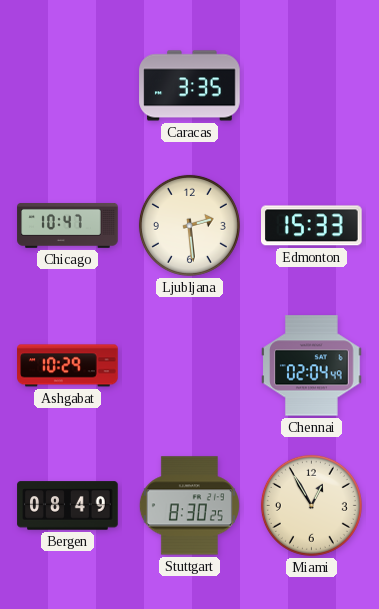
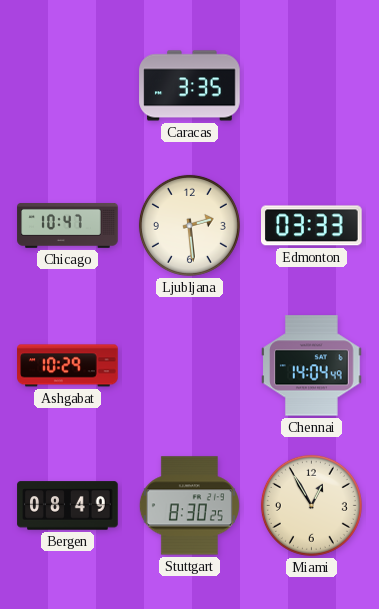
Edmonton: 15:33 -> 03:33
Chennai: 02:04 -> 14:04
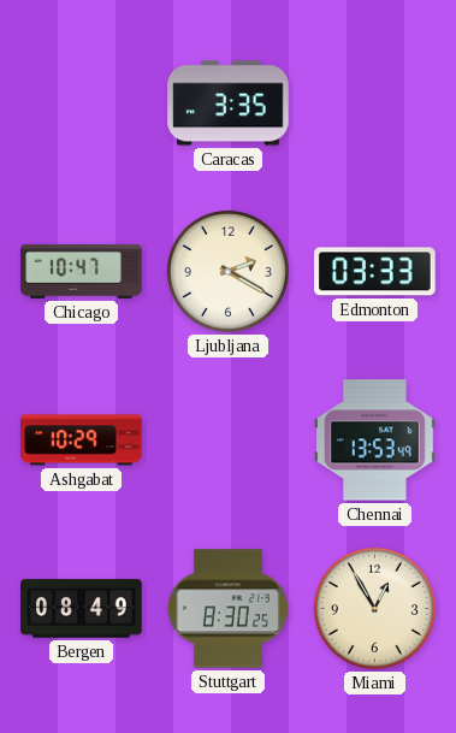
Ljubljana: 2:29 -> 2:20
Chennai: 14:04 -> 13:53
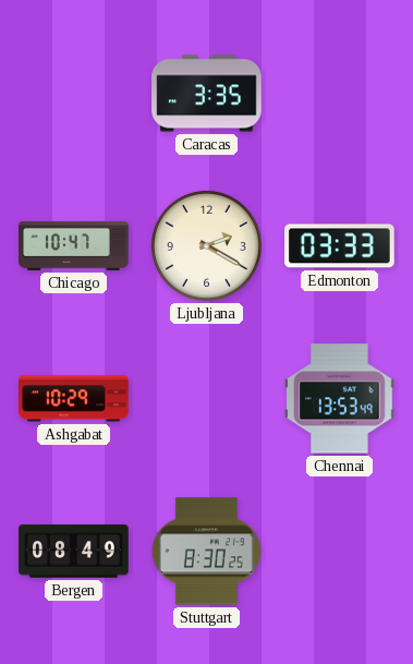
Miami: 12:55 -> none
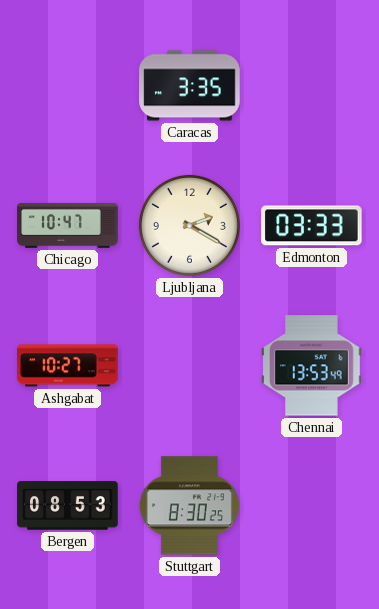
Ashgabat: 10:29 -> 10:27
Bergen: 08:49 -> 08:53
